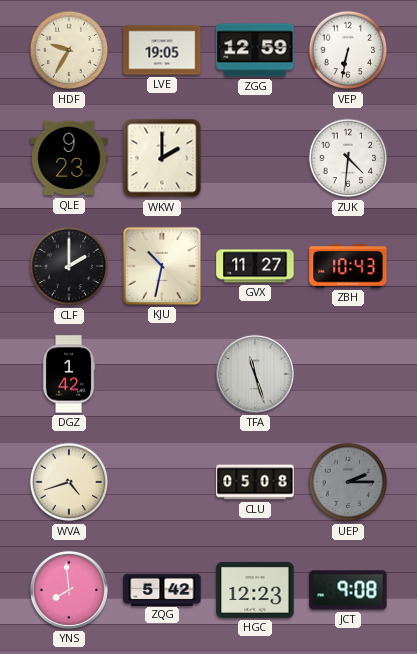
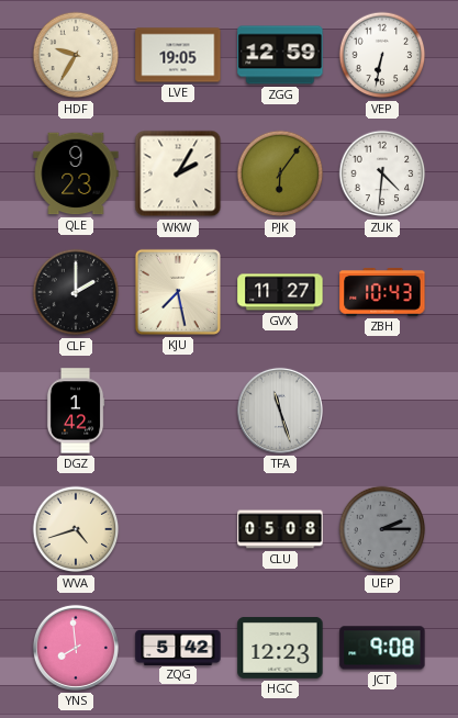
WKW: 2:00 -> 2:05
PJK: none -> 6:06
KJU: 10:32 -> 7:28
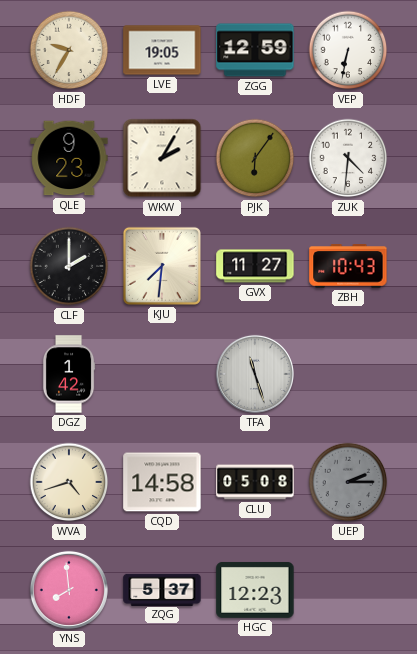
KJU: 7:28 -> 7:31
CQD: none -> 14:58
ZQG: 5:42 -> 5:37
JCT: 9:08 -> none
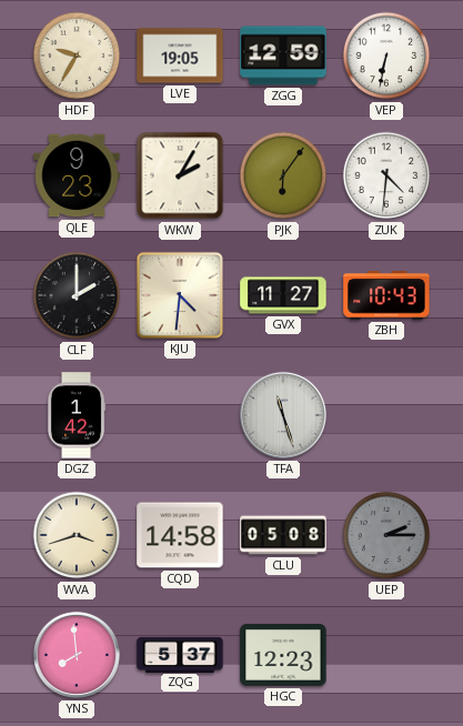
KJU: 7:31 -> 4:31
WVA: 4:42 -> 3:42
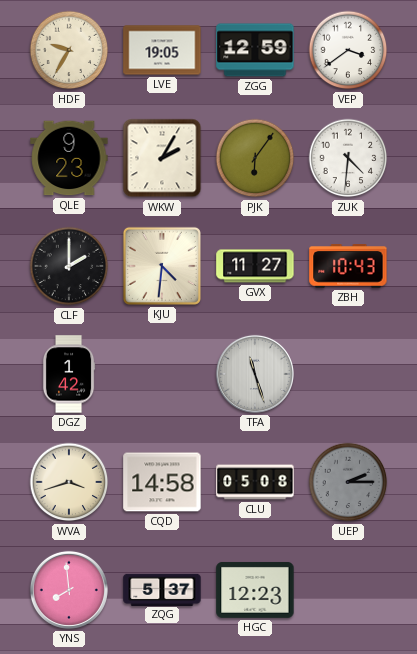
VEP: 6:32 -> 3:39
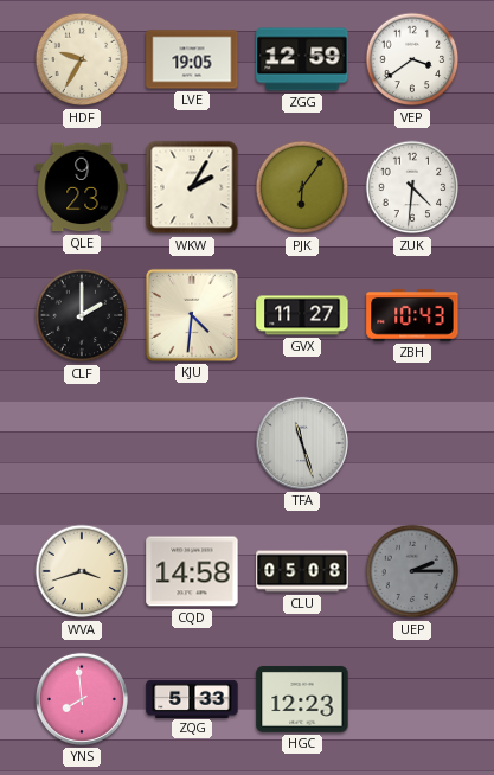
DGZ: 1:42 -> none
ZQG: 5:37 -> 5:33
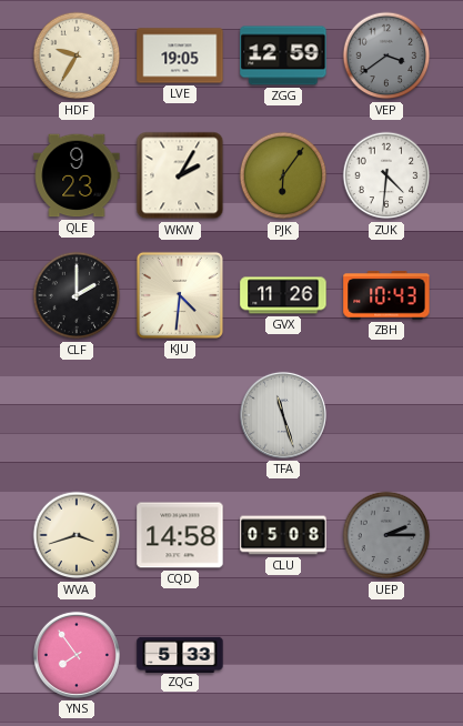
VEP dial: white -> grey
GVX: 11:27 -> 11:26
YNS: 7:59 -> 7:54
HGC: 12:23 -> none
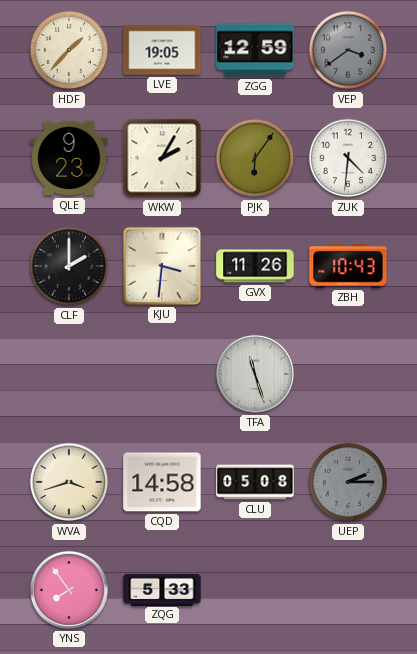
HDF: 9:35 -> 1:37
KJU: 4:31 -> 3:31
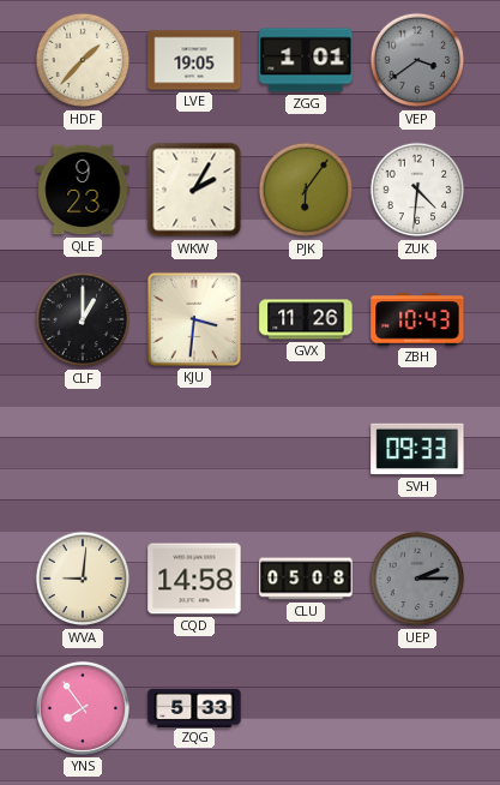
ZGG: 12:59 -> 1:01
CLF: 2:00 -> 1:00
TFA: 11:27 -> none
SVH: none -> 09:33
WVA: 3:42 -> 9:01
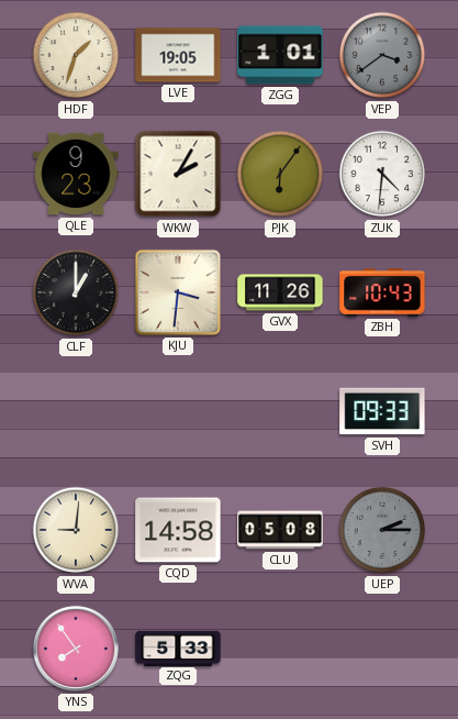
HDF: 1:37 -> 1:33
